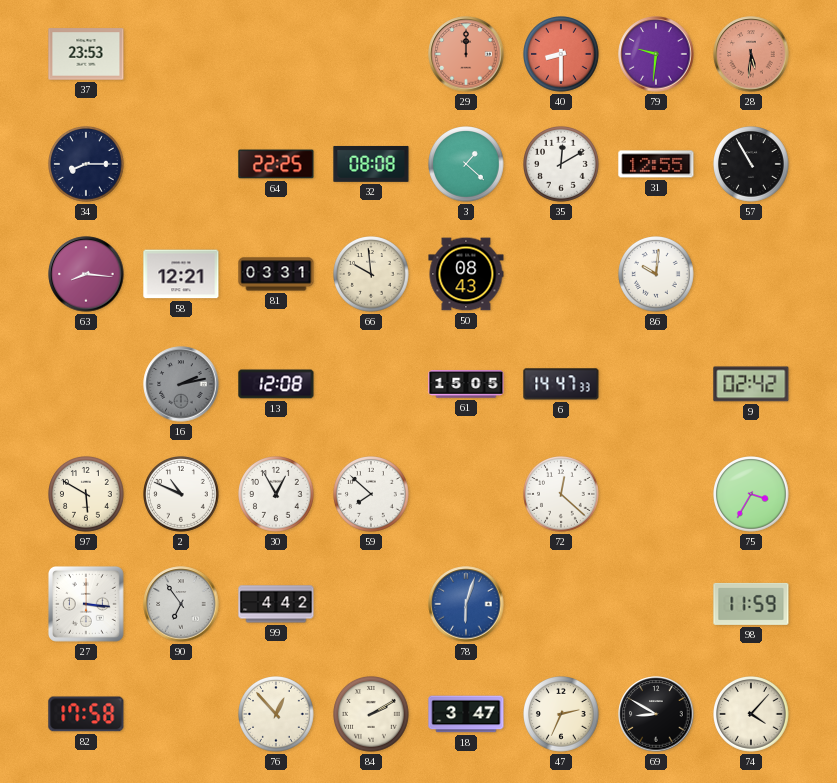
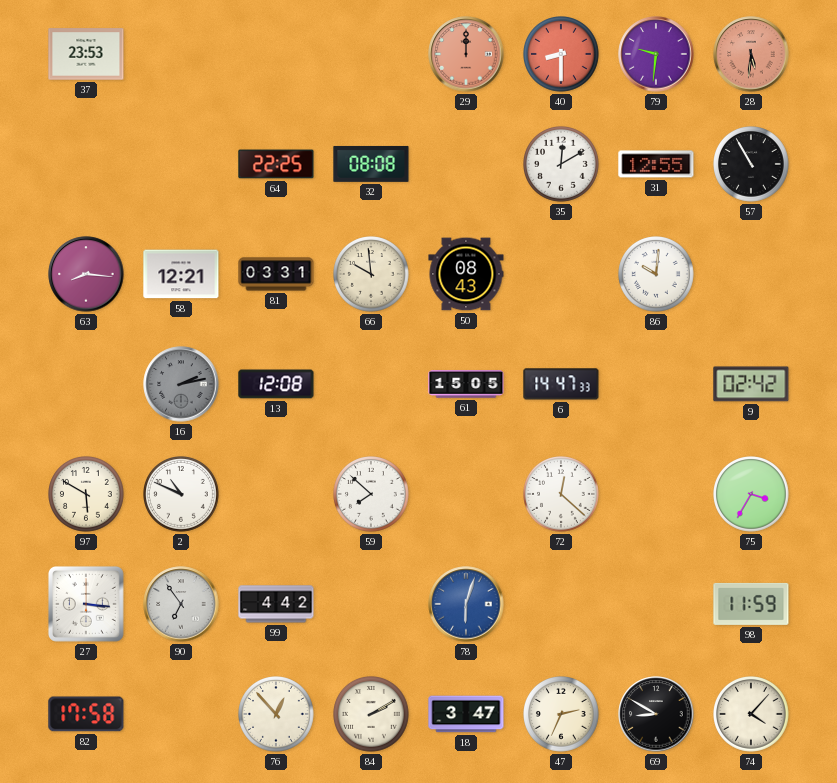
34: 8:15 -> none
3: 1:22 -> none
30: 12:55 -> none
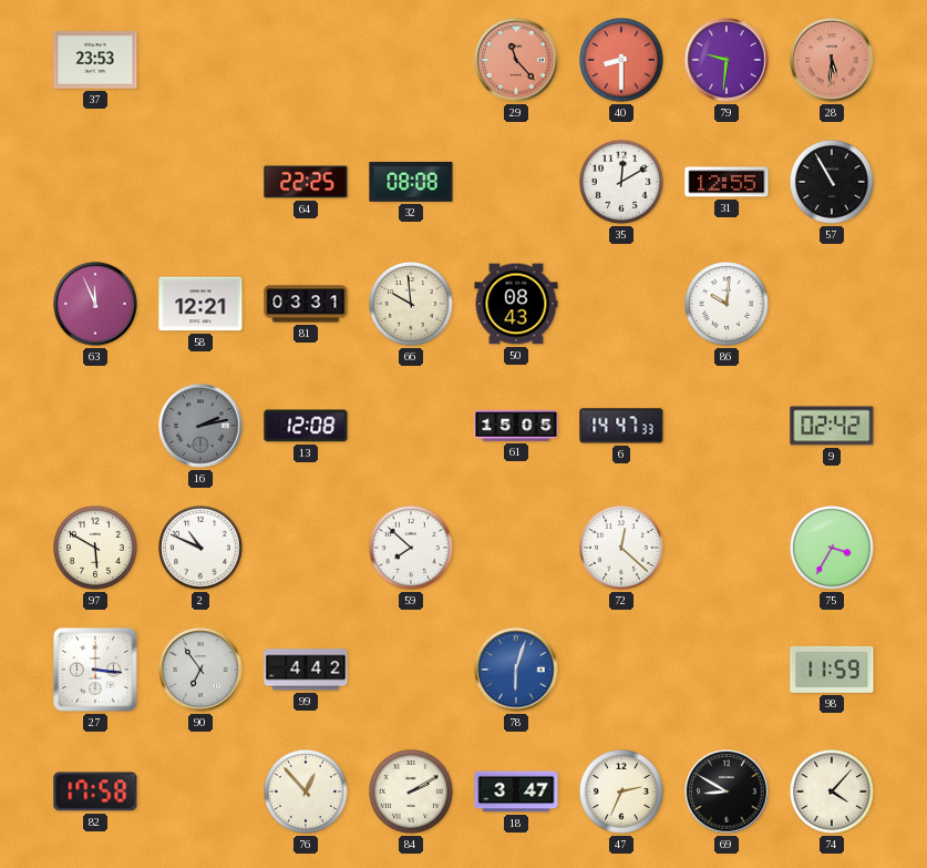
29: 12:00 -> 11:23
63: 8:16 -> 11:56
